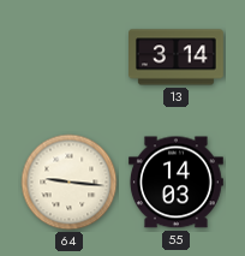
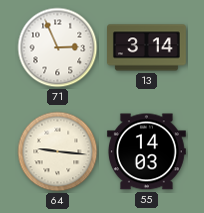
71: none -> 2:56
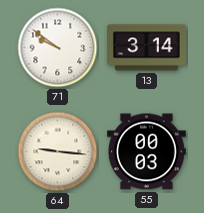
71: 2:56 -> 9:51
55: 14:03 -> 00:03
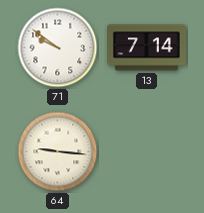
13: 3:14 -> 7:14
55: 00:03 -> none
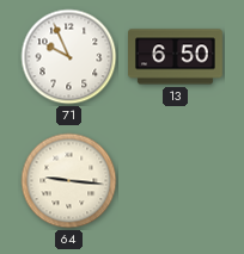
71: 9:51 -> 9:56
13: 7:14 -> 6:50
